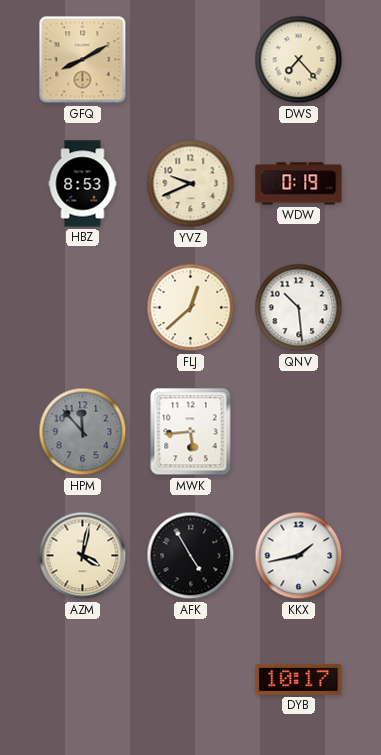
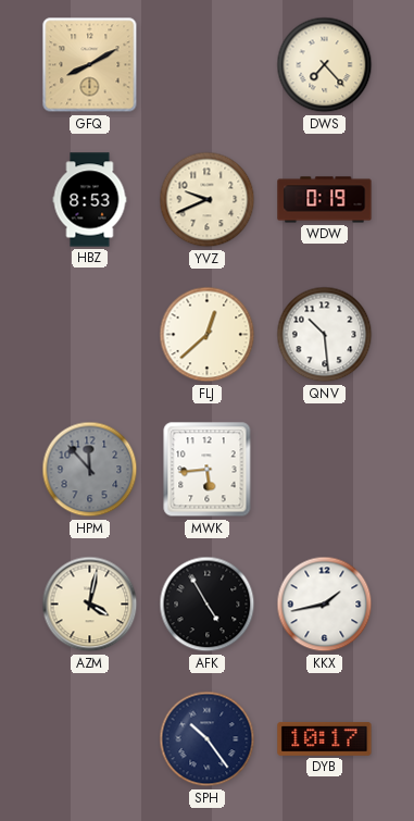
SPH: none -> 10:24
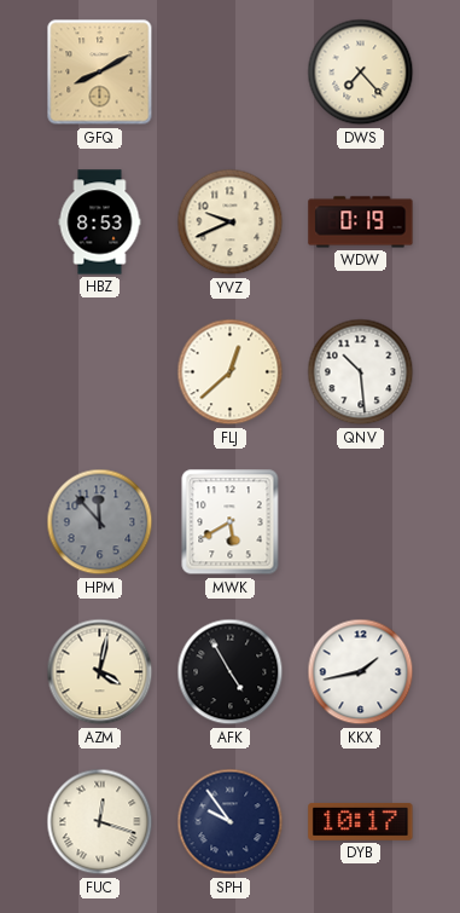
MWK: 5:44 -> 5:40
FUC: none -> 12:18
SPH: 10:24 -> 9:54
